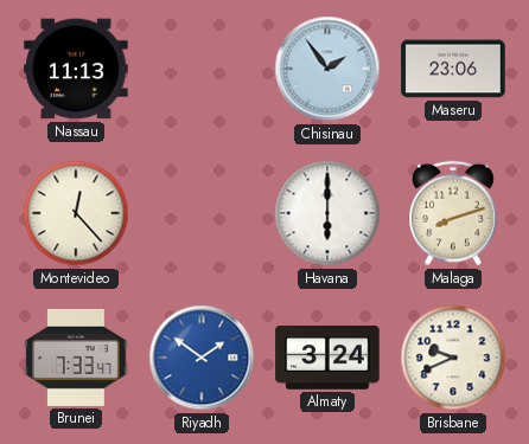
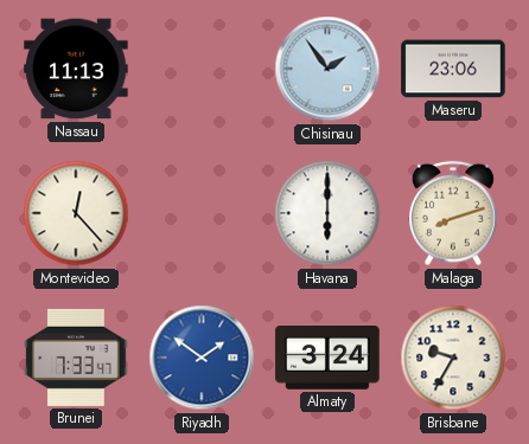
Brisbane: 9:41 -> 9:35
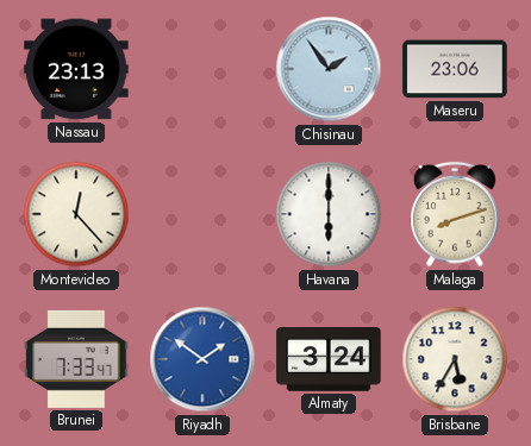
Nassau: 11:13 -> 23:13
Brisbane: 9:35 -> 5:35
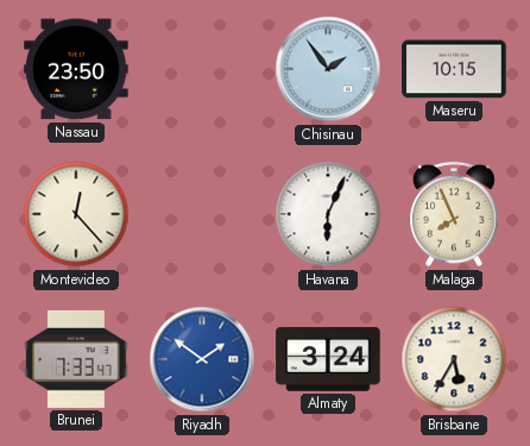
Nassau: 23:13 -> 23:50
Maseru: 23:06 -> 10:15
Havana: 6:00 -> 6:04
Malaga: 8:12 -> 7:56
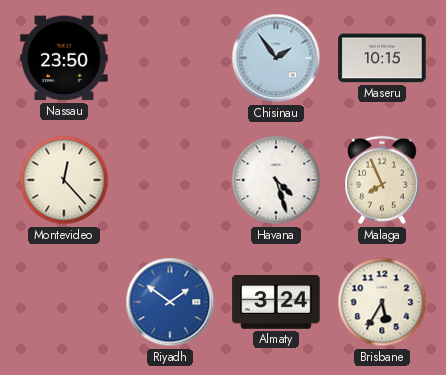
Havana: 6:04 -> 4:27
Brunei: 7:33 -> none
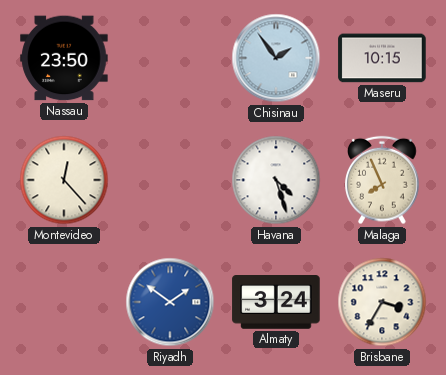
Brisbane: 5:35 -> 3:35
